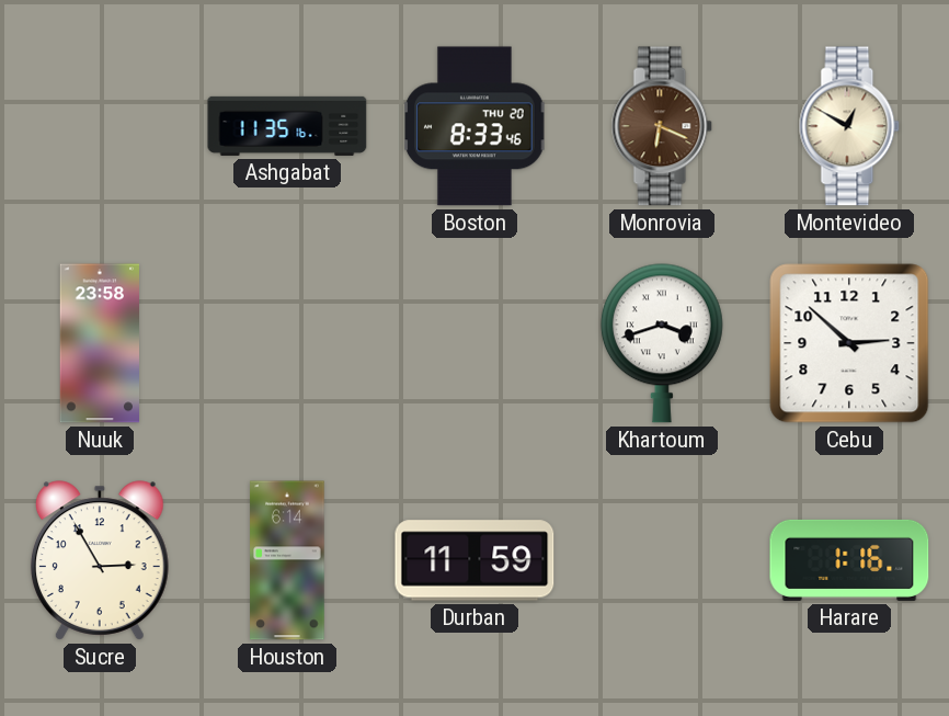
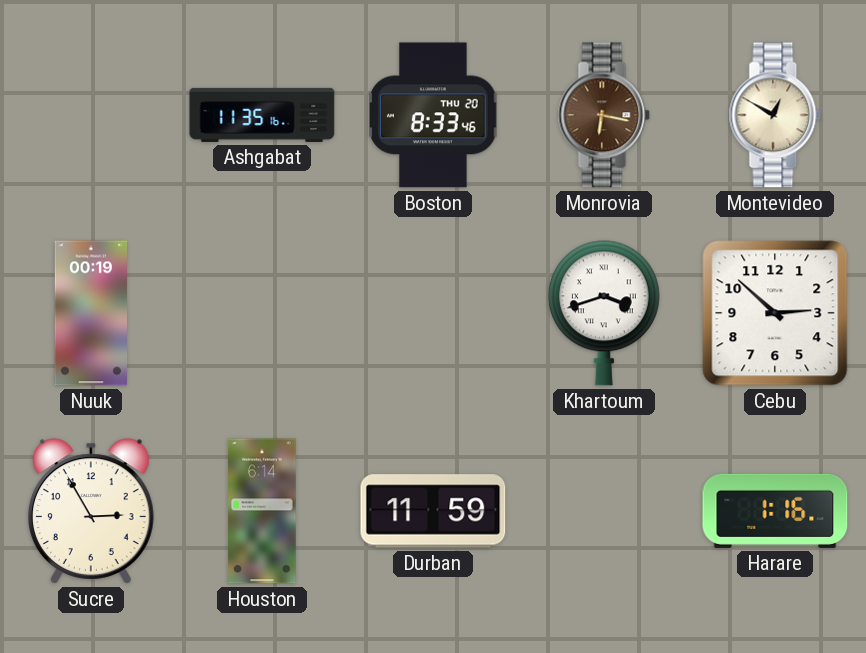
Monrovia: 6:19 -> 6:17
Nuuk: 23:58 -> 00:19
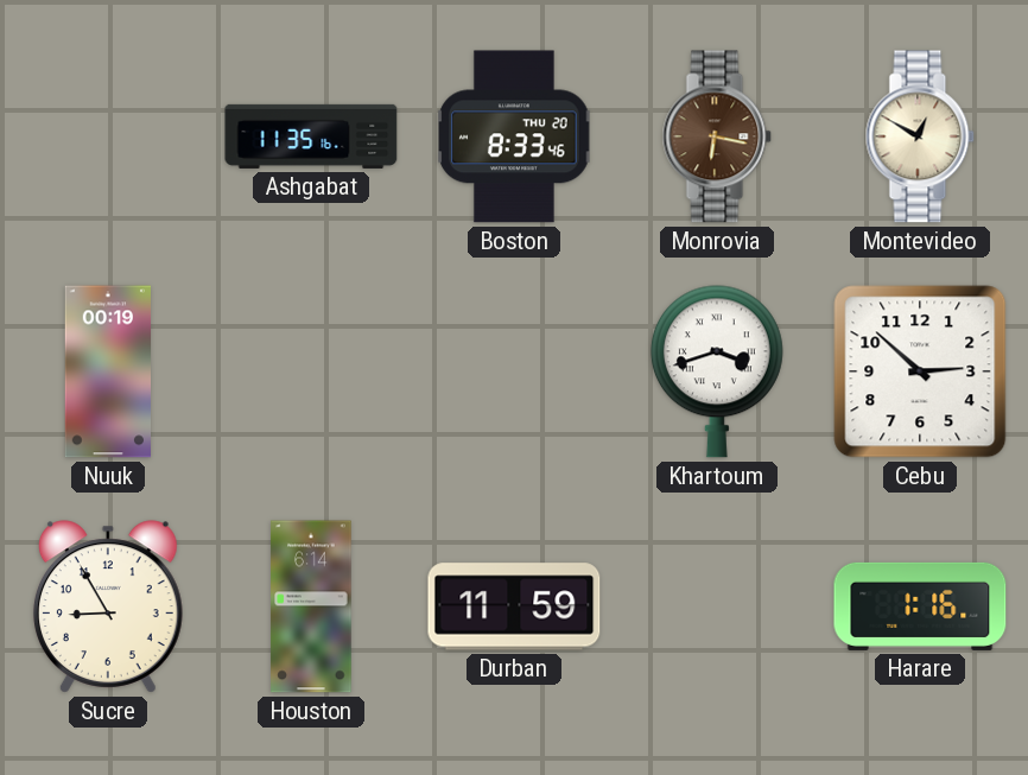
Sucre: 2:55 -> 8:55
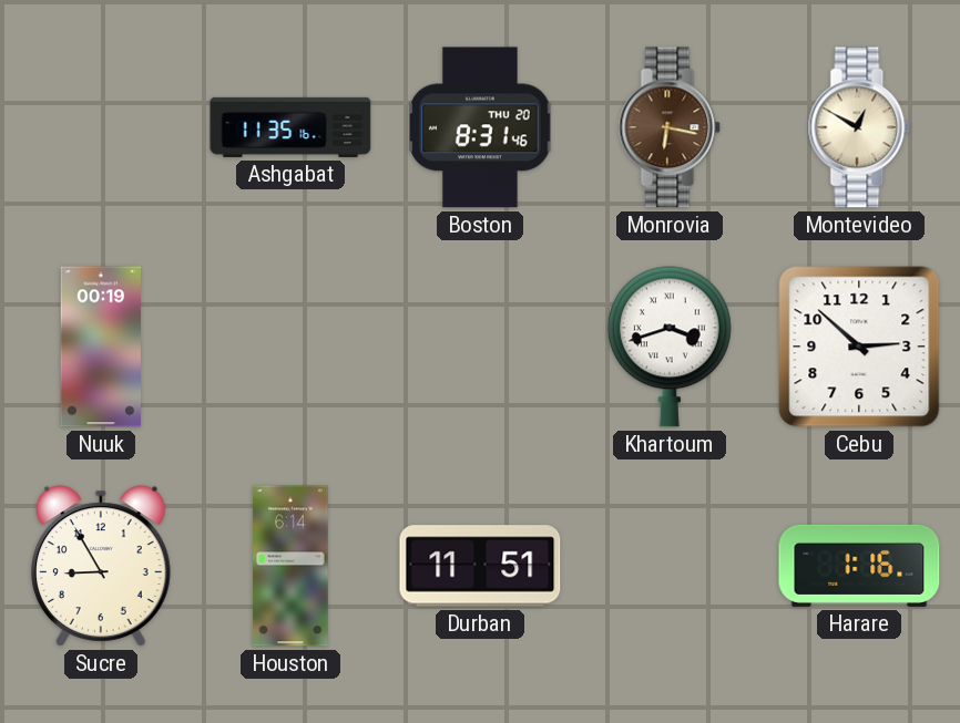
Boston: 8:33 -> 8:31
Durban: 11:59 -> 11:51
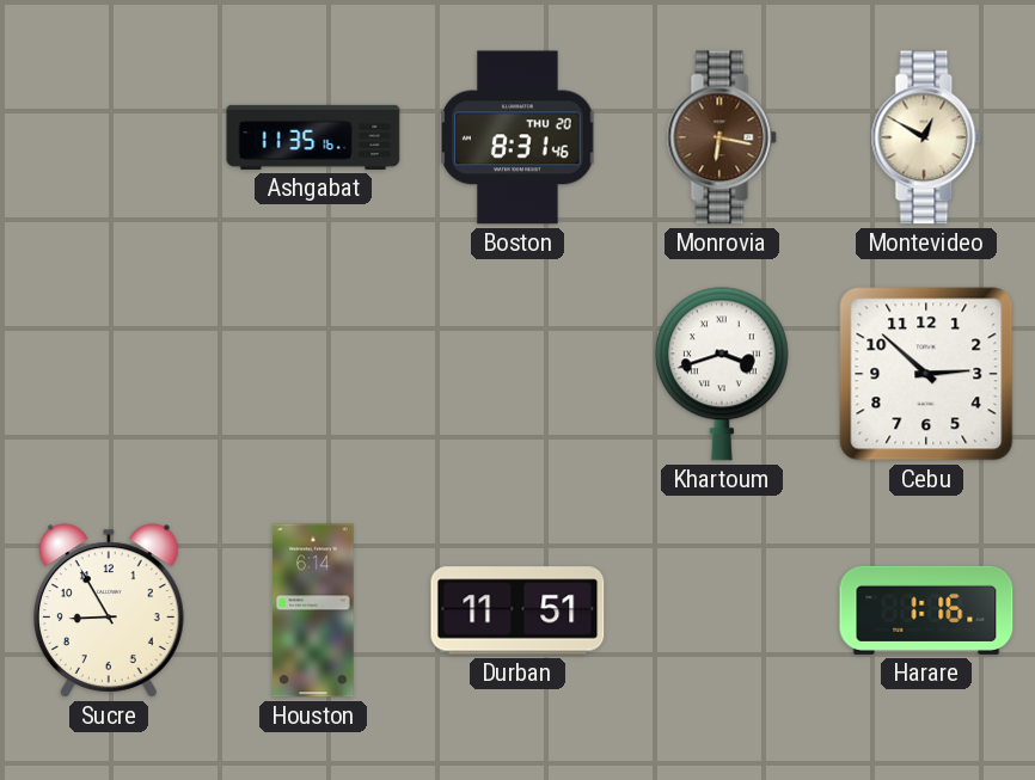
Nuuk: 00:19 -> none
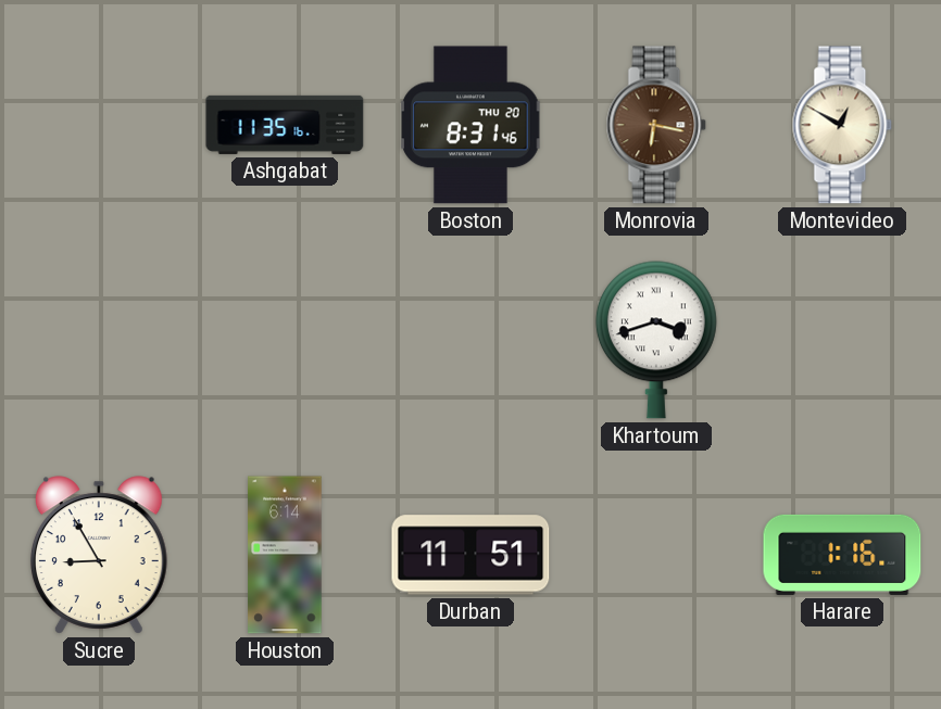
Cebu: 2:52 -> none
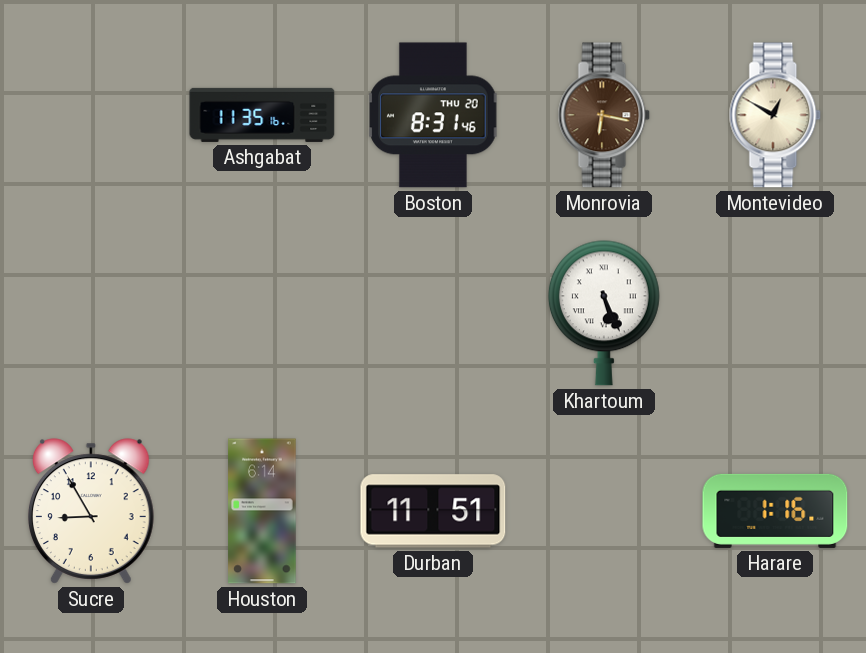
Khartoum: 3:42 -> 5:26
